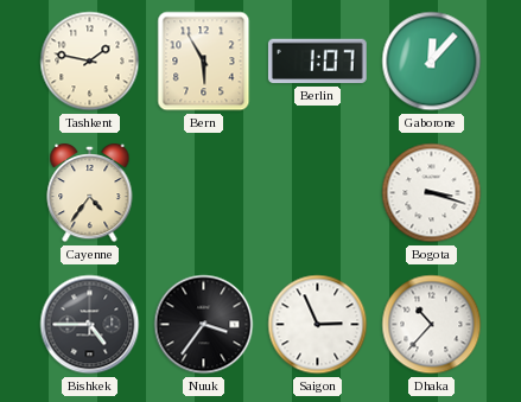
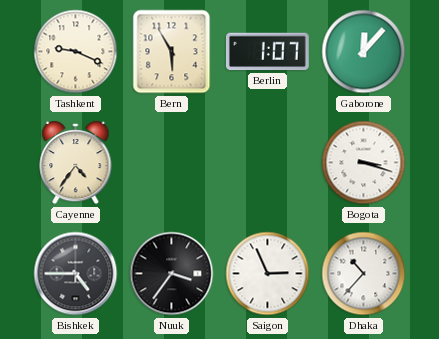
Tashkent: 1:47 -> 9:19
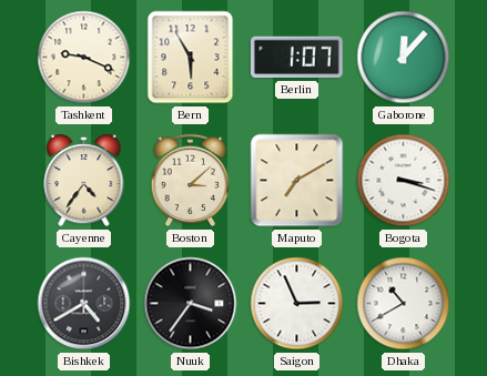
Boston: none -> 3:08
Maputo: none -> 7:10
Bishkek: 4:45 -> 4:40
Dhaka: 10:37 -> 10:40
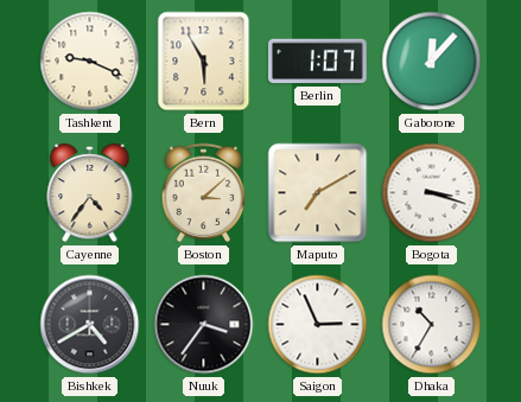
Dhaka: 10:40 -> 10:35
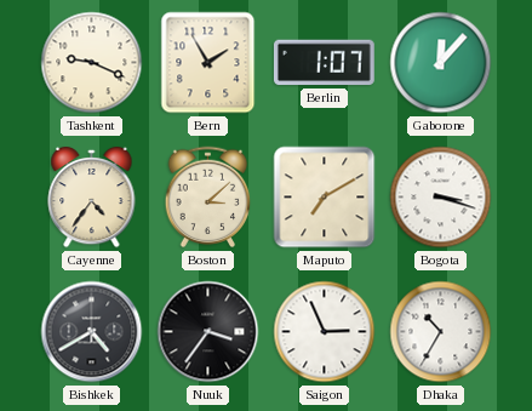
Bern: 5:55 -> 1:55
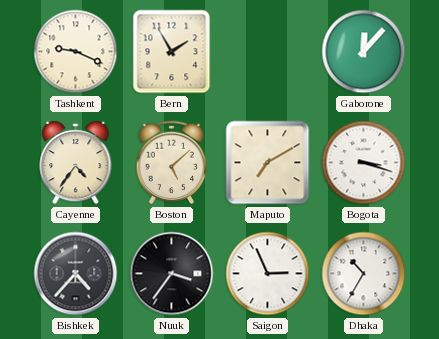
Berlin: 1:07 -> none
Boston: 3:08 -> 5:08
Bishkek: 4:40 -> 4:37
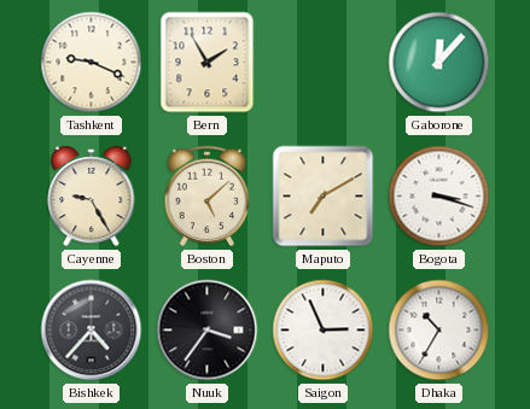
Cayenne: 4:36 -> 9:25
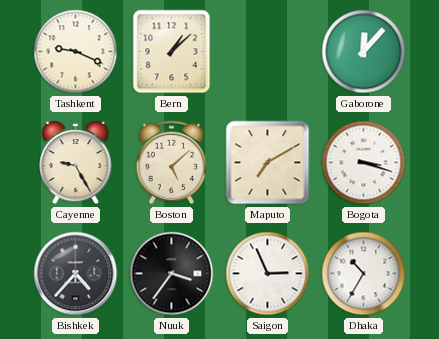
Bern: 1:55 -> 1:08
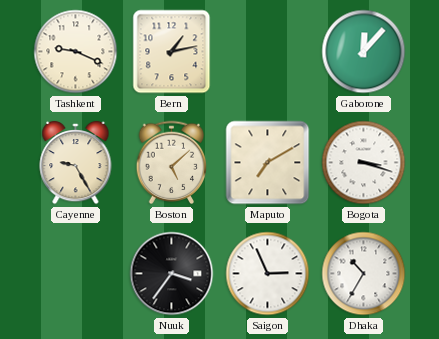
Bern: 1:08 -> 1:13
Bishkek: 4:37 -> none
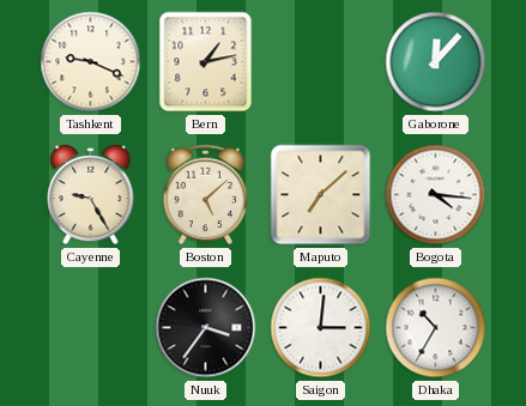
Maputo: 7:10 -> 7:08
Bogota: 3:18 -> 4:16
Saigon: 2:56 -> 3:01
